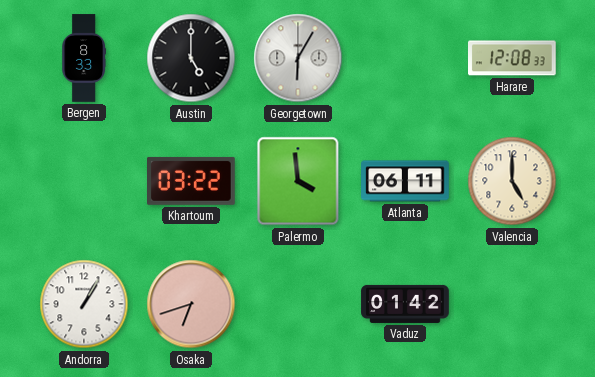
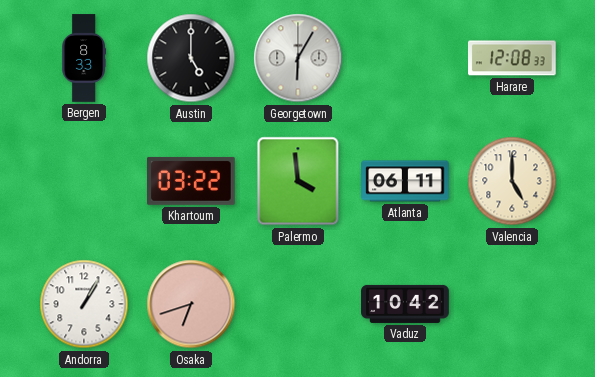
Vaduz: 01:42 -> 10:42
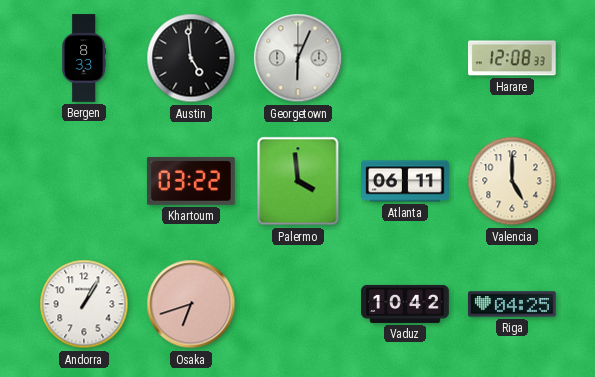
Austin: 5:00 -> 4:59
Georgetown: 6:05 -> 6:04
Riga: none -> 04:25
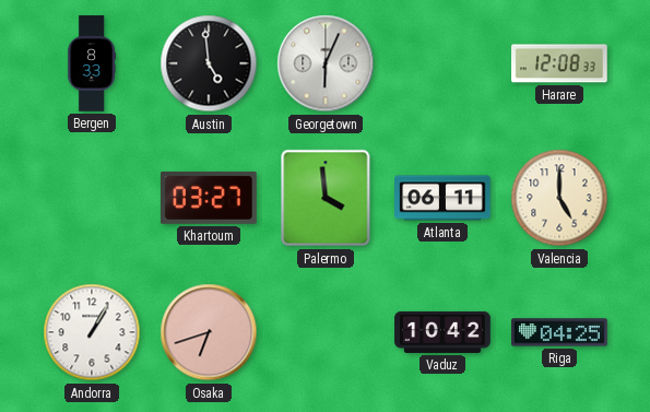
Khartoum: 03:22 -> 03:27
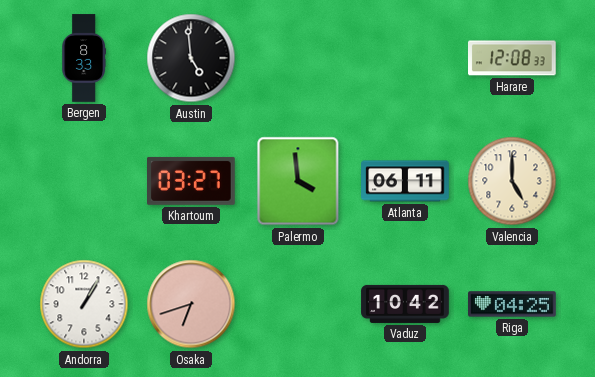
Georgetown: 6:04 -> none
